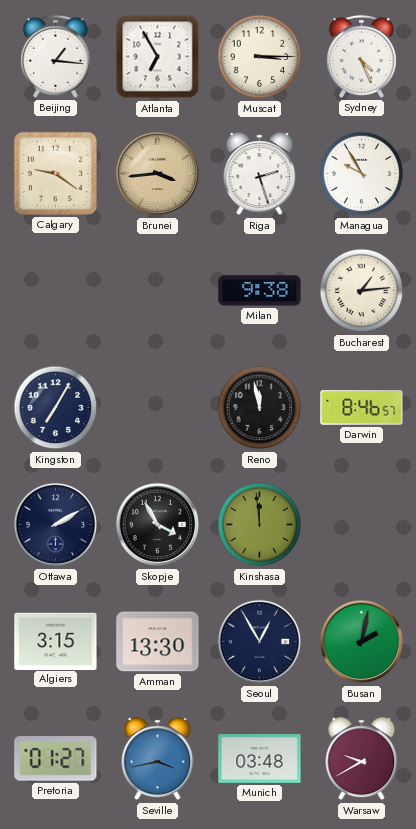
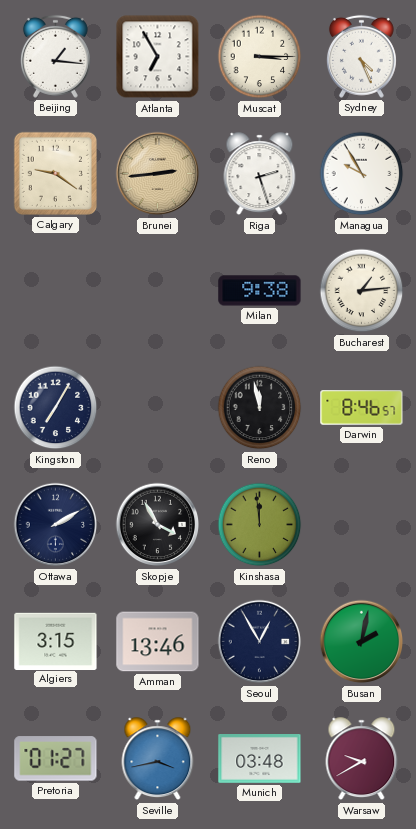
Brunei: 3:44 -> 2:44
Amman: 13:30 -> 13:46
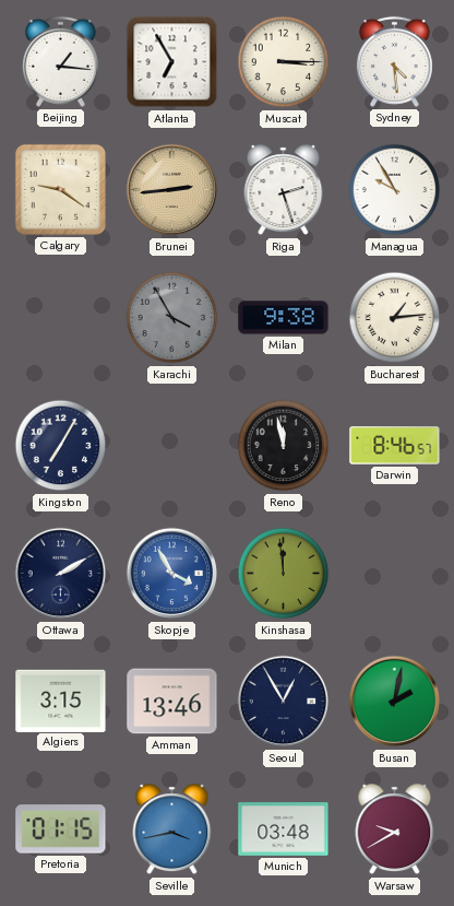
Sydney: 4:26 -> 4:29
Karachi: none -> 3:55
Skopje dial: black -> blue
Pretoria: 01:27 -> 01:15
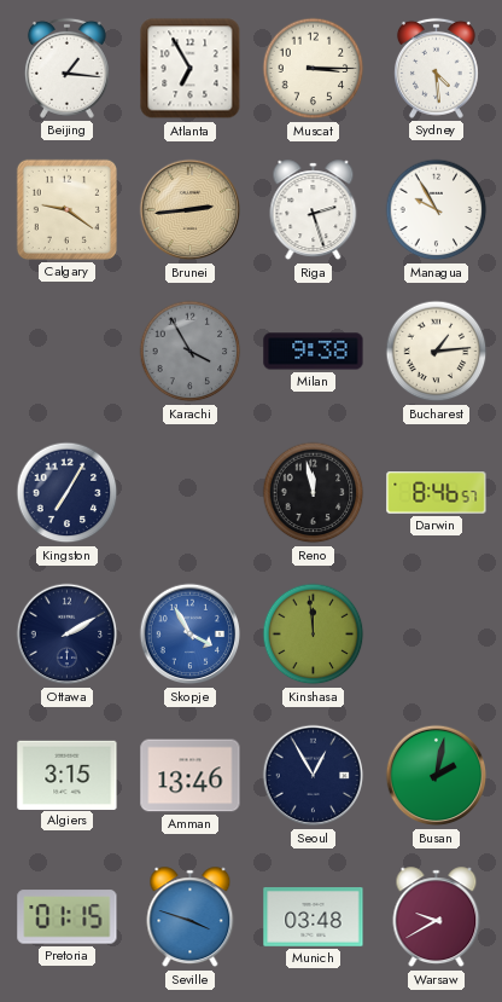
Seville: 3:43 -> 3:48
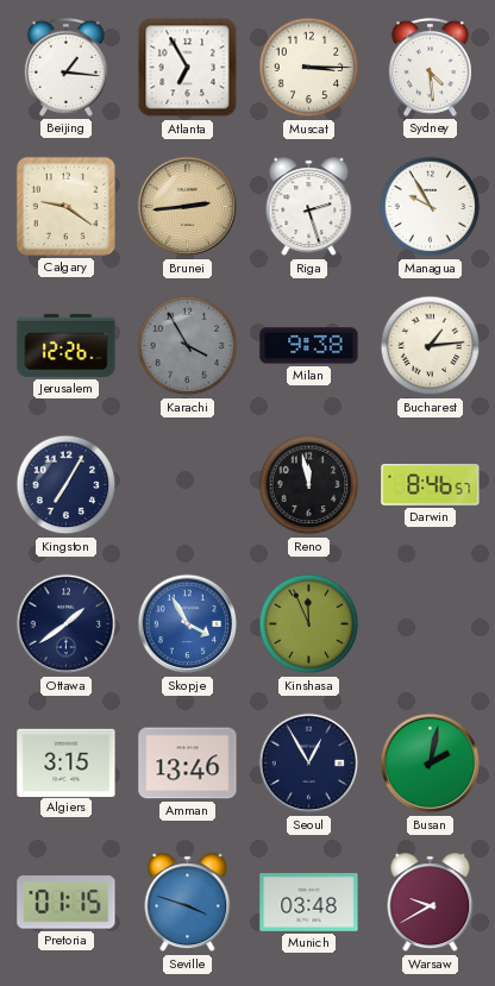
Jerusalem: none -> 12:26
Ottawa: 2:10 -> 1:39
Kinshasa: 11:59 -> 11:56
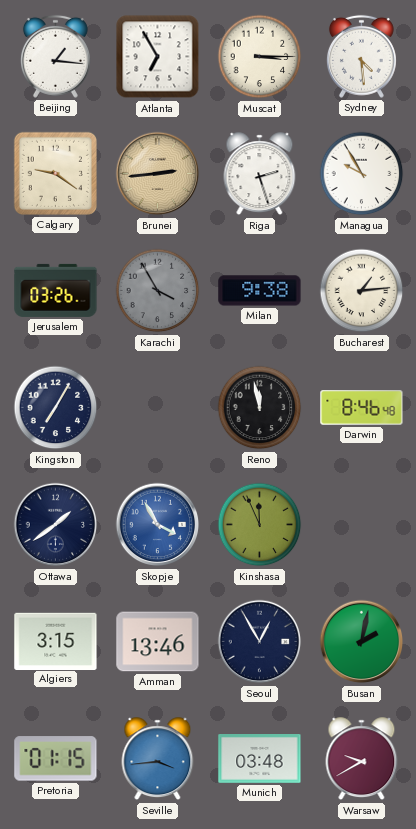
Jerusalem: 12:26 -> 03:26
Darwin: 8:46:57 -> 8:46:48
Seville: 3:48 -> 3:44
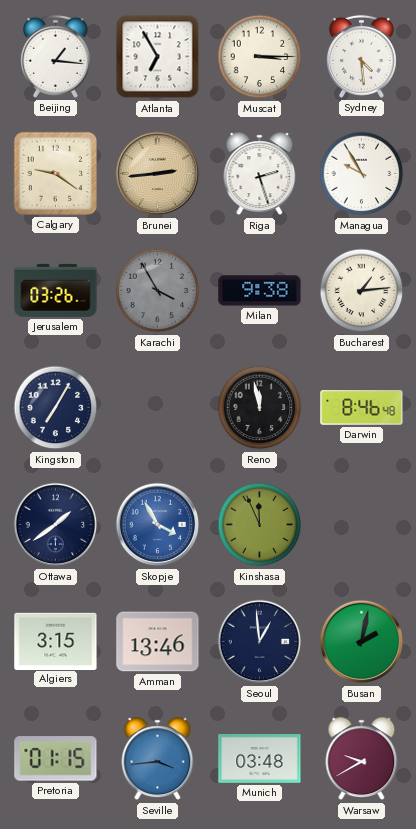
Seoul: 12:55 -> 12:59
